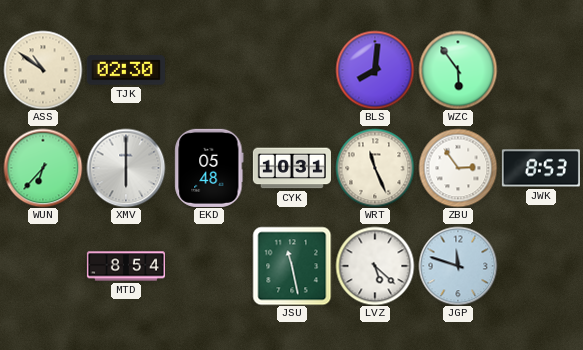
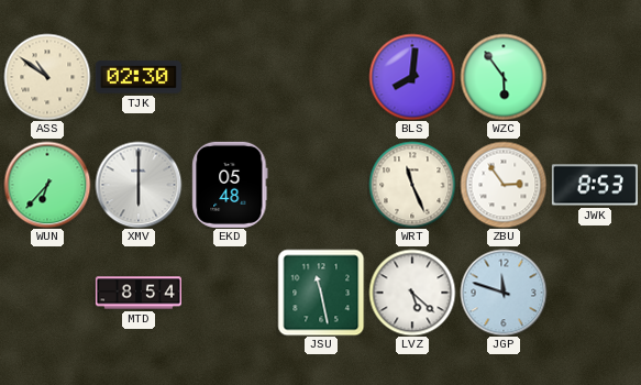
CYK: 10:31 -> none
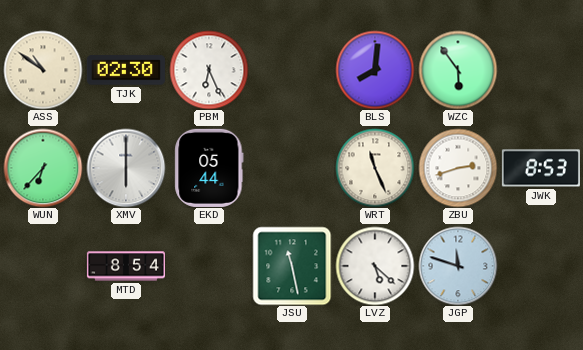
PBM: none -> 6:26
EKD: 05:48 -> 05:44
ZBU: 2:54 -> 2:42
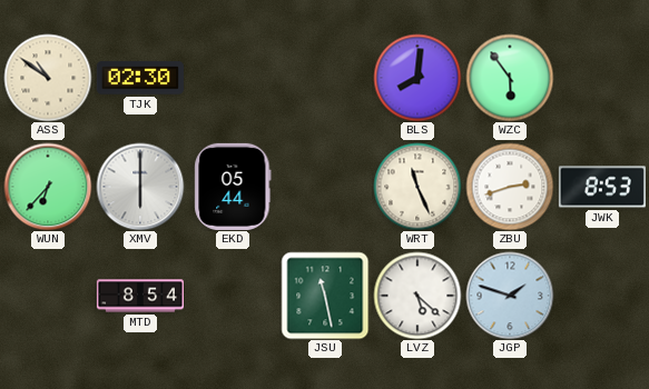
PBM: 6:26 -> none
JGP: 11:48 -> 1:48
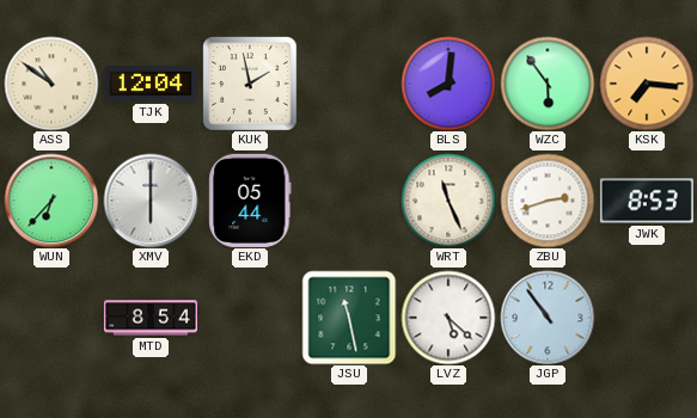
TJK: 02:30 -> 12:04
KUK: none -> 1:58
KSK: none -> 7:16
JGP: 1:48 -> 10:54
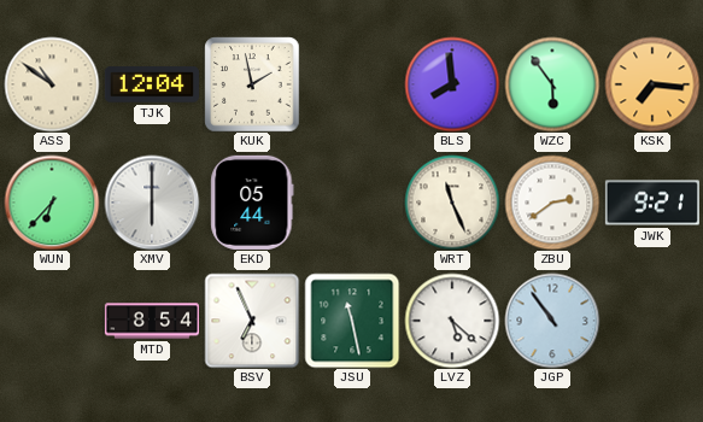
BLS: 8:01 -> 7:59
ZBU: 2:42 -> 2:39
JWK: 8:53 -> 9:21
BSV: none -> 6:56
